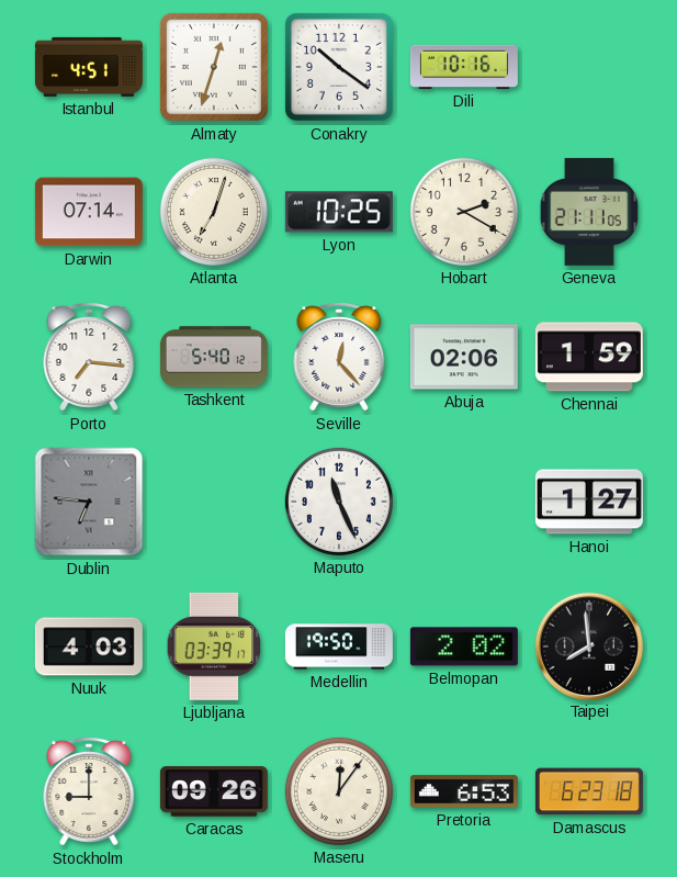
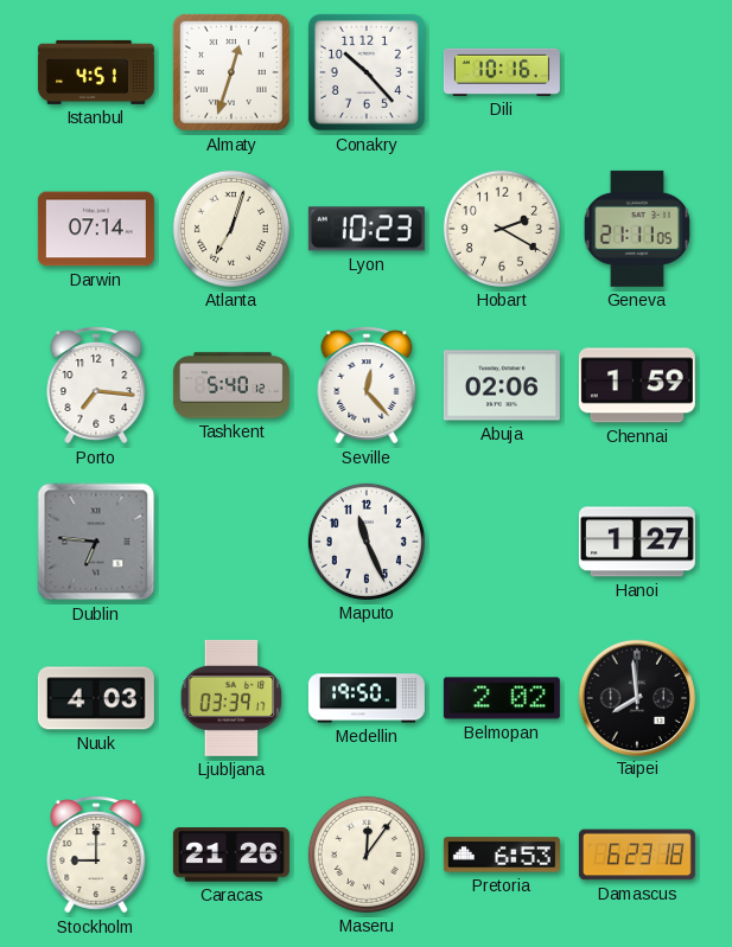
Conakry: 10:21 -> 10:23
Lyon: 10:25 -> 10:23
Caracas: 09:26 -> 21:26
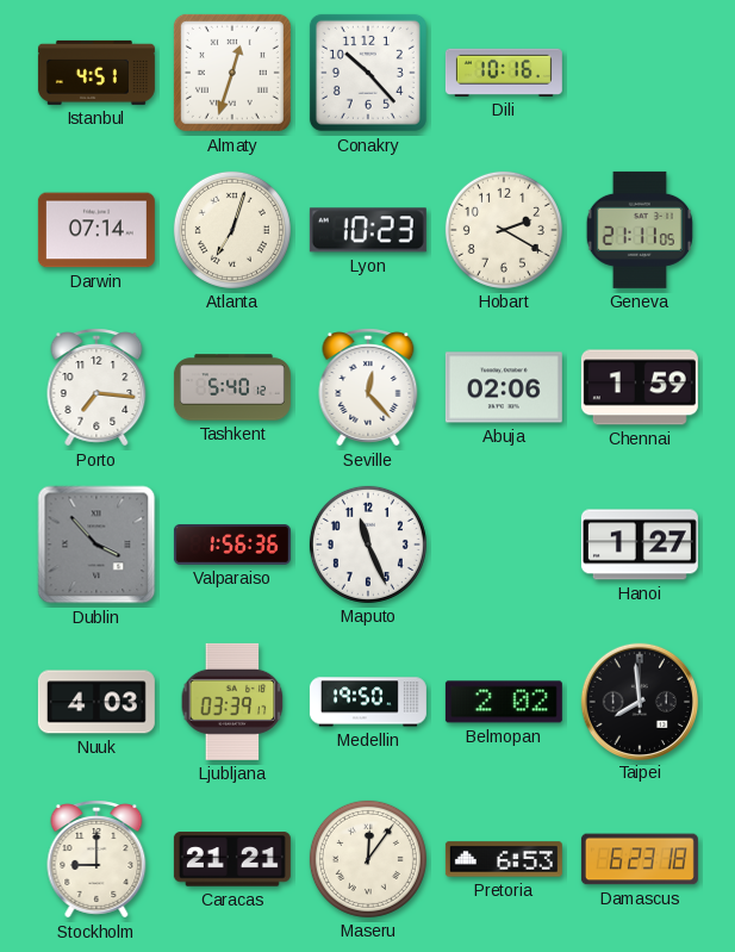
Dublin: 6:46 -> 3:53
Valparaiso: none -> 1:56
Caracas: 21:26 -> 21:21
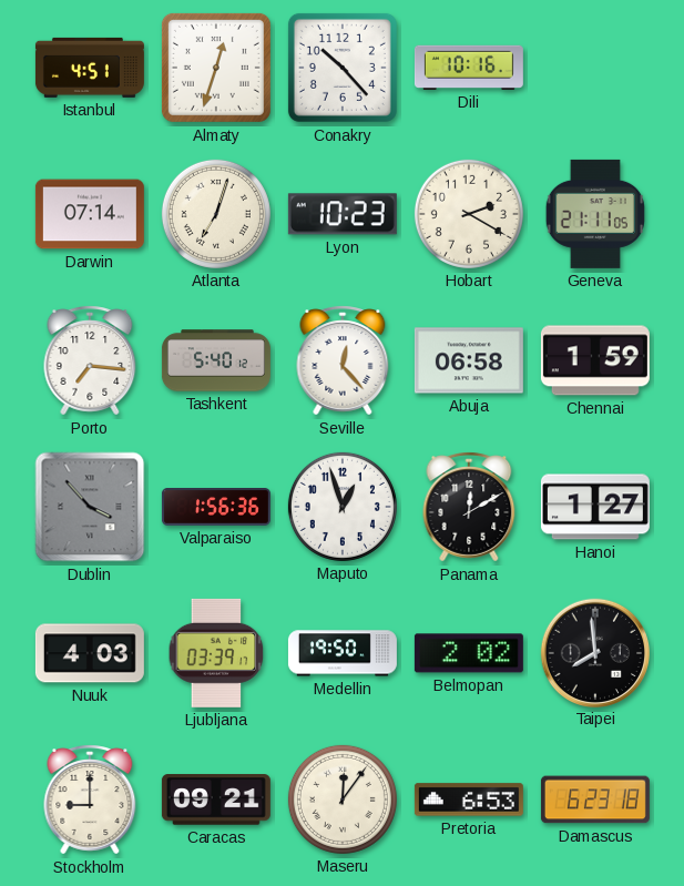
Abuja: 02:06 -> 06:58
Maputo: 11:26 -> 12:57
Panama: none -> 12:10
Caracas: 21:21 -> 09:21
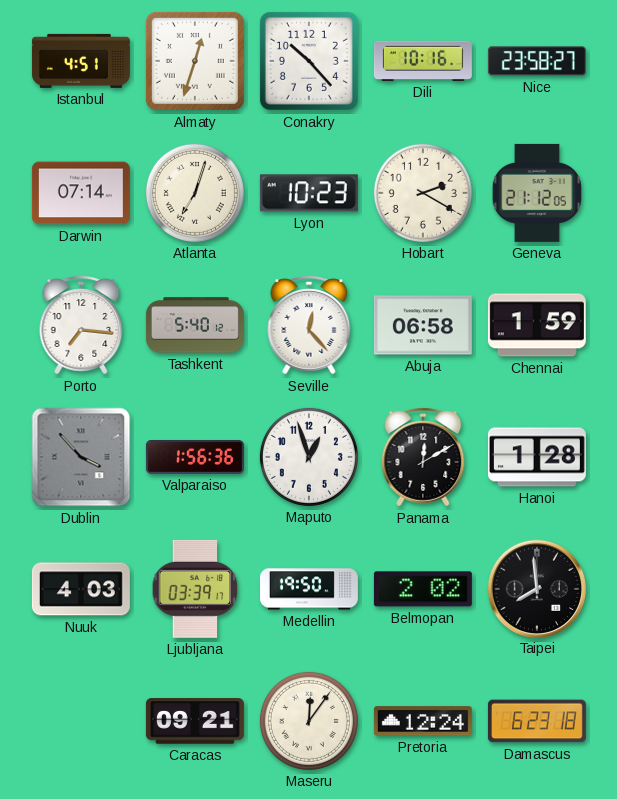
Nice: none -> 23:58
Geneva: 21:11 -> 21:12
Hanoi: 1:27 -> 1:28
Stockholm: 9:00 -> none
Pretoria: 6:53 -> 12:24
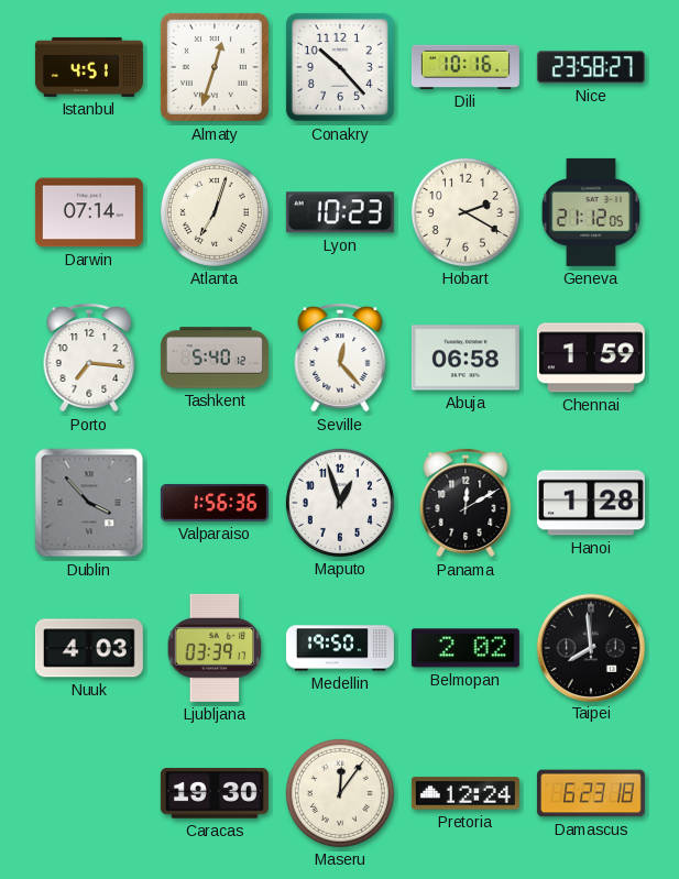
Caracas: 09:21 -> 19:30
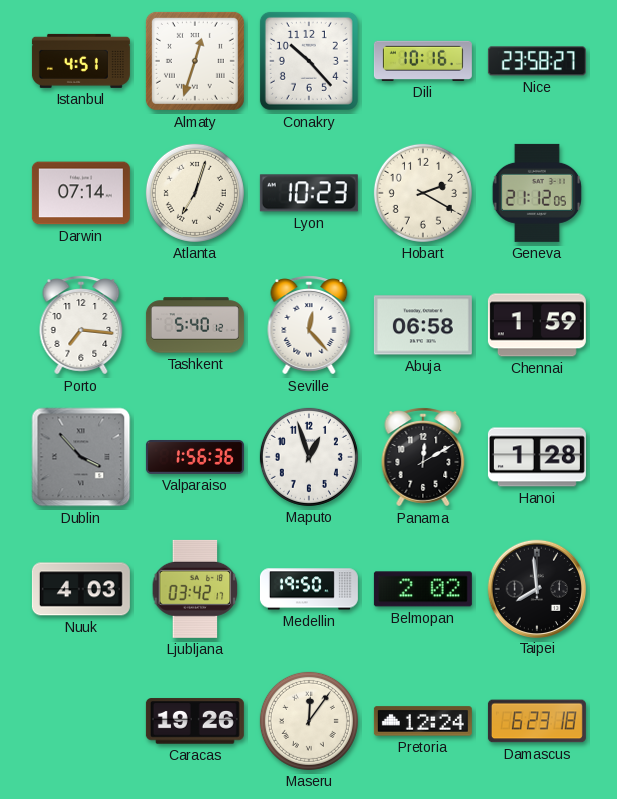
Ljubljana: 03:39 -> 03:42
Caracas: 19:30 -> 19:26
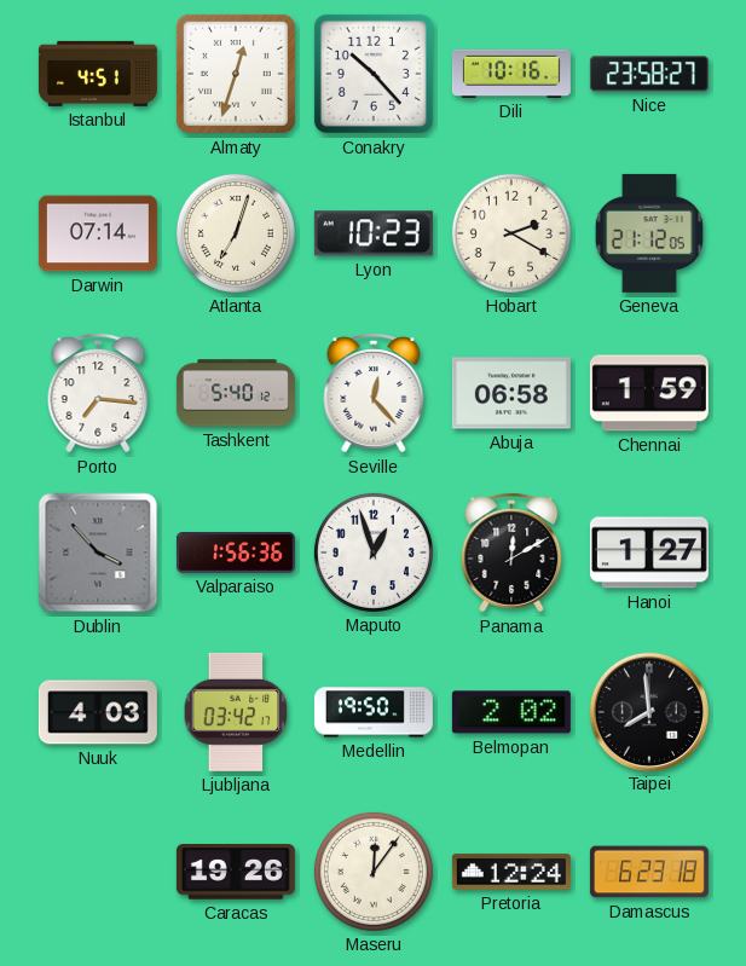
Hanoi: 1:28 -> 1:27
